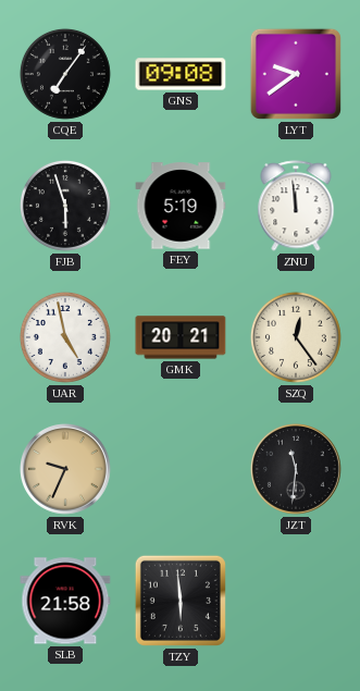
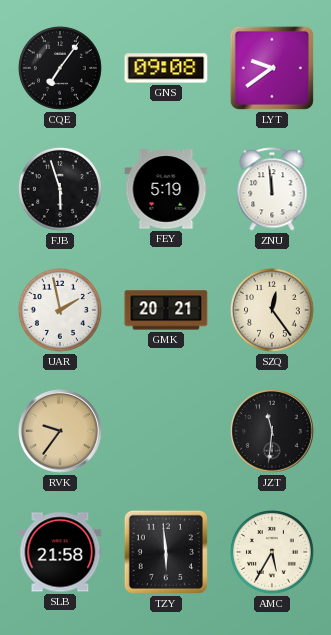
UAR: 4:58 -> 1:58
RVK: 9:34 -> 9:36
AMC: none -> 5:35
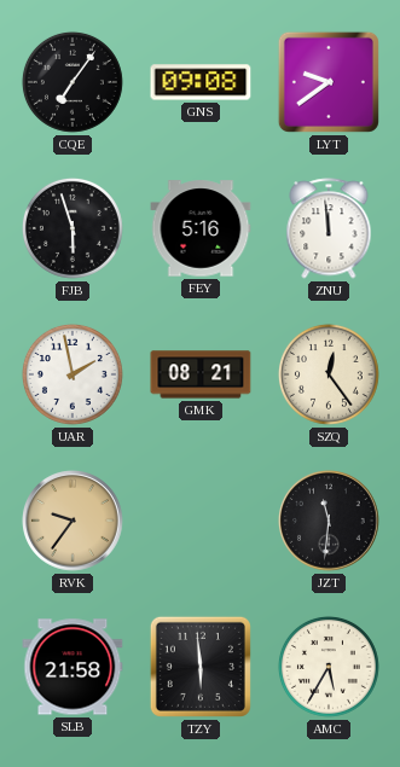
FEY: 5:19 -> 5:16
GMK: 20:21 -> 08:21
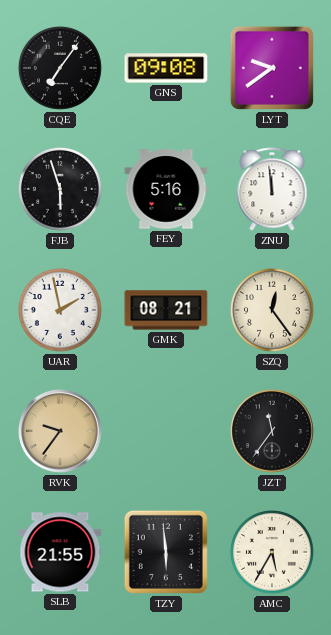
JZT: 11:31 -> 11:36
SLB: 21:58 -> 21:55
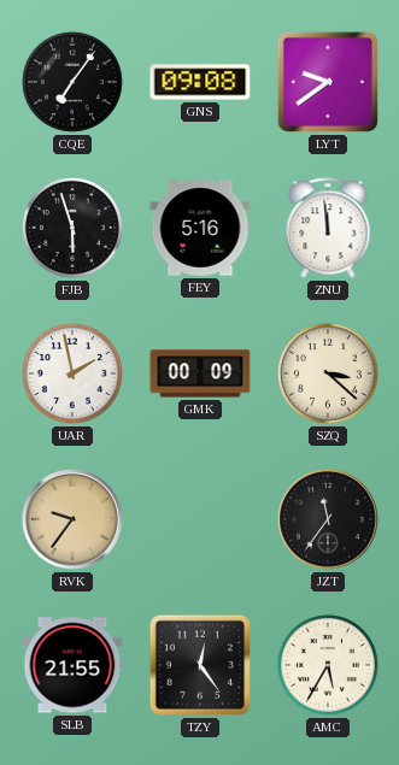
GMK: 08:21 -> 00:09
SZQ: 12:24 -> 3:22
TZY: 5:59 -> 12:24
